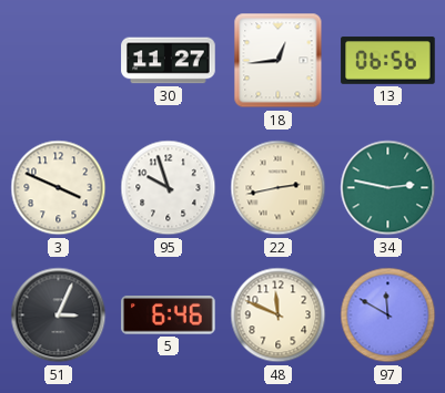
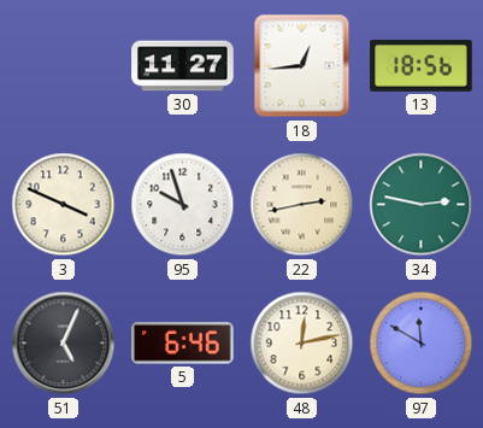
13: 06:56 -> 18:56
51: 3:04 -> 5:04
48: 11:49 -> 12:13
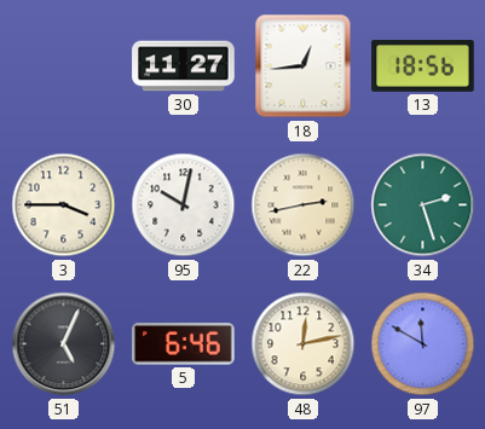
3: 3:49 -> 3:45
95: 9:57 -> 10:02
34: 2:47 -> 2:27
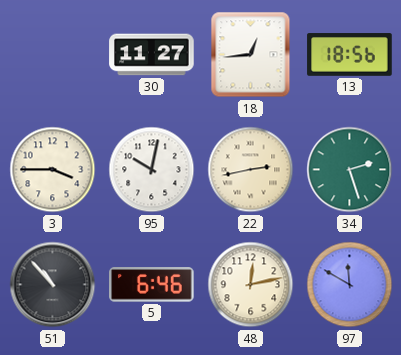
51: 5:04 -> 10:53
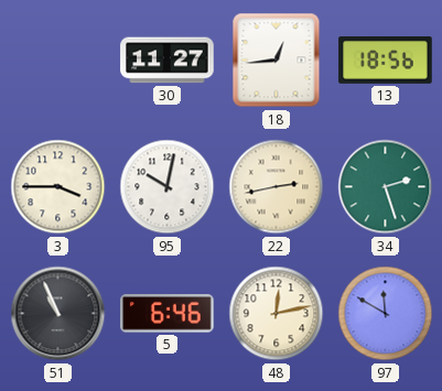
51: 10:53 -> 10:56
